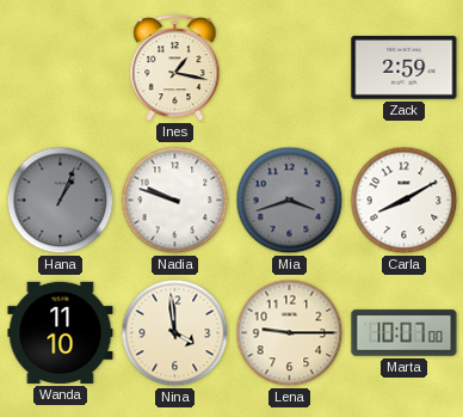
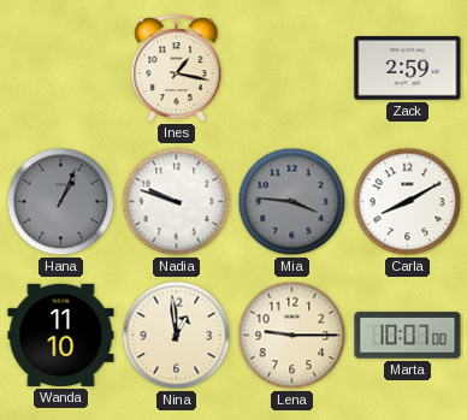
Mia: 3:42 -> 3:46
Nina: 3:59 -> 12:59
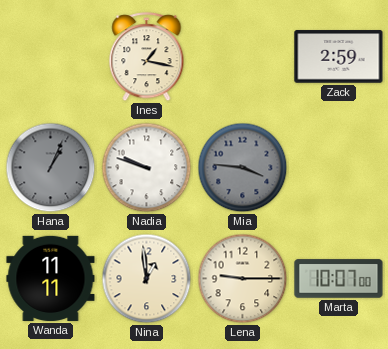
Carla: 8:10 -> none
Wanda: 11:10 -> 11:11
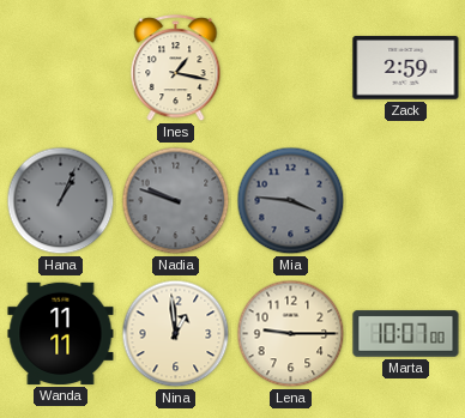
Nadia dial: white -> grey
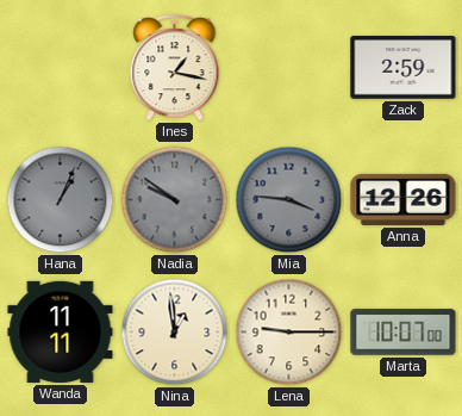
Nadia: 9:48 -> 9:51
Anna: none -> 12:26
